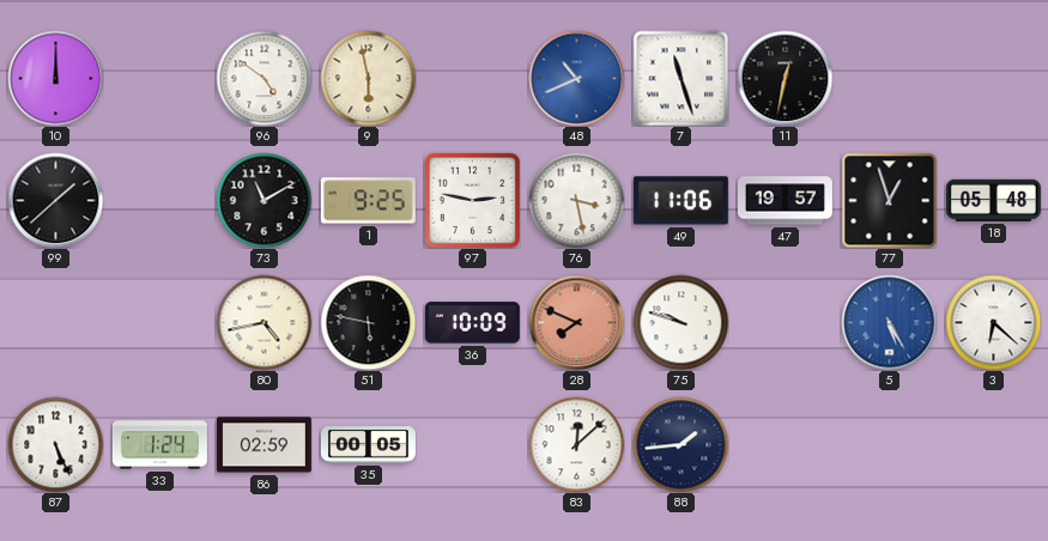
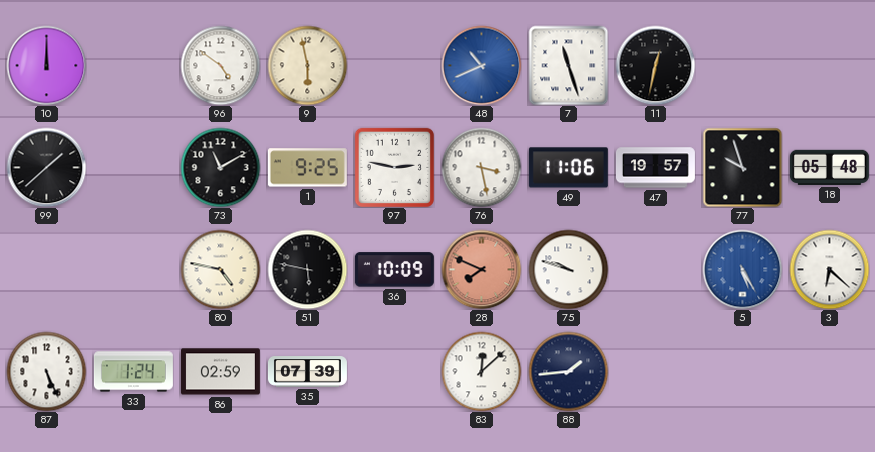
77: 12:57 -> 9:57
80: 4:43 -> 4:47
35: 00:05 -> 07:39
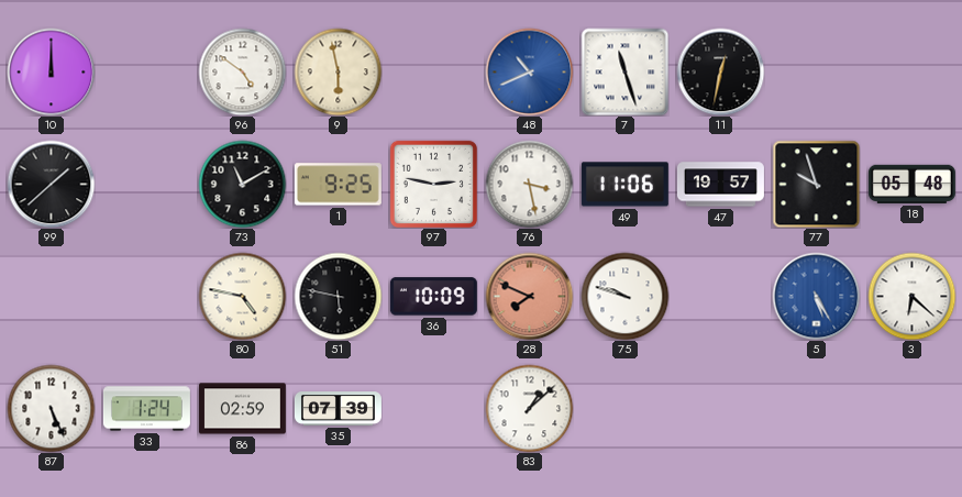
83: 12:08 -> 1:08
88: 1:44 -> none
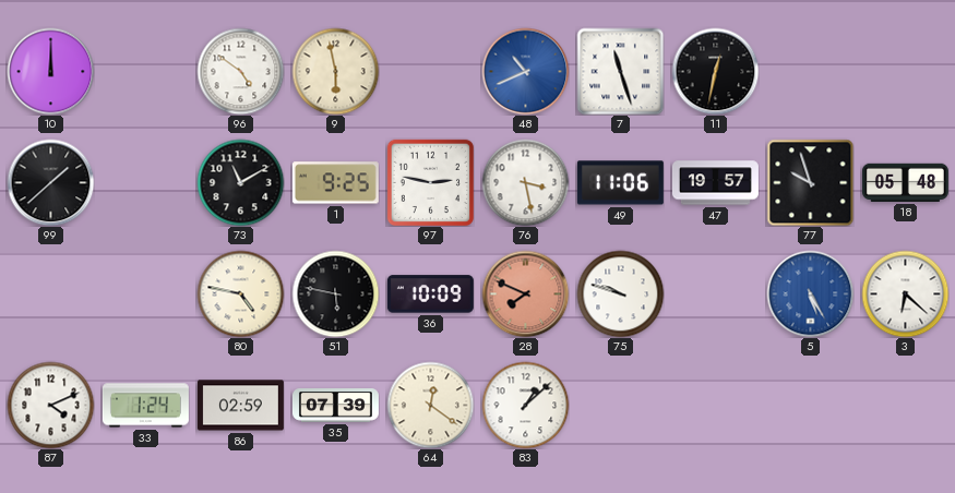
87: 5:26 -> 4:11
64: none -> 12:21
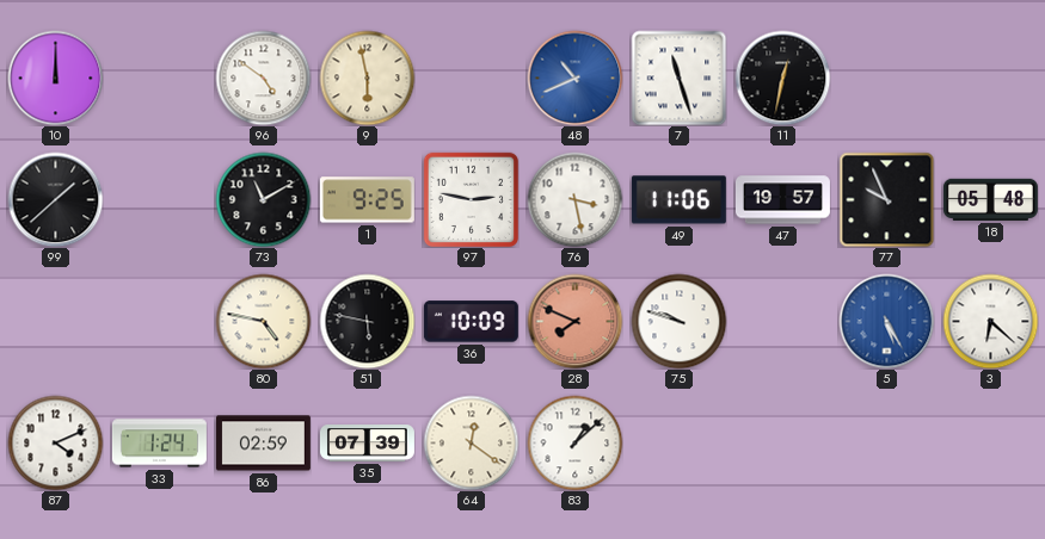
77: 9:57 -> 9:56
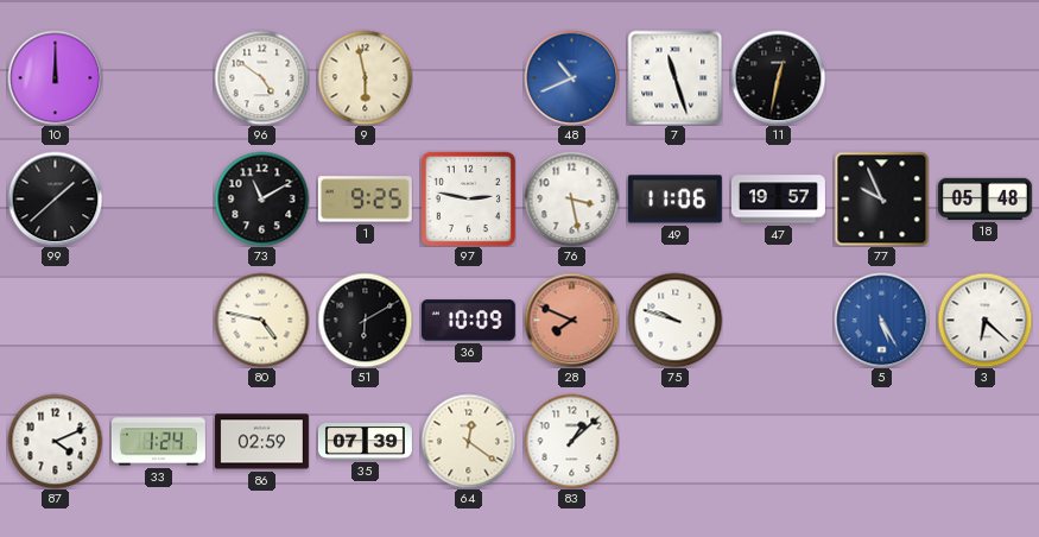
51: 5:47 -> 6:10
